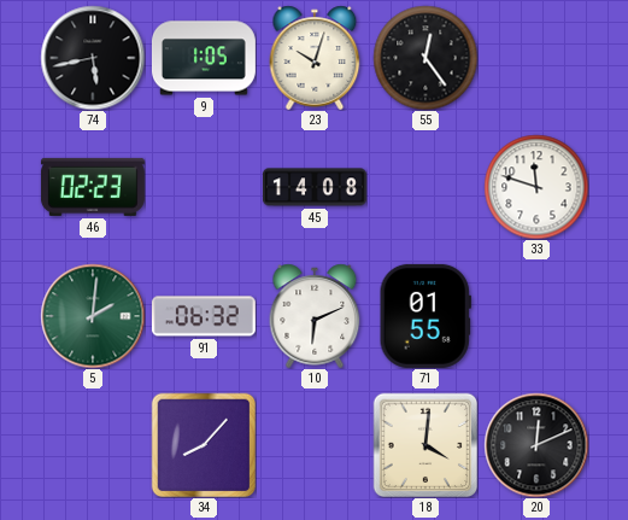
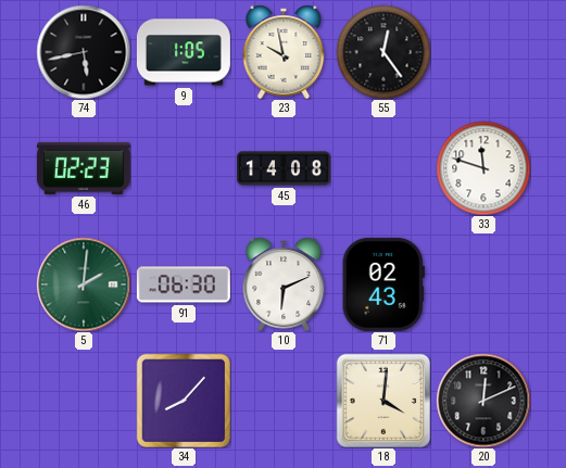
23: 10:03 -> 9:58
91: 06:32 -> 06:30
71: 01:55 -> 02:43
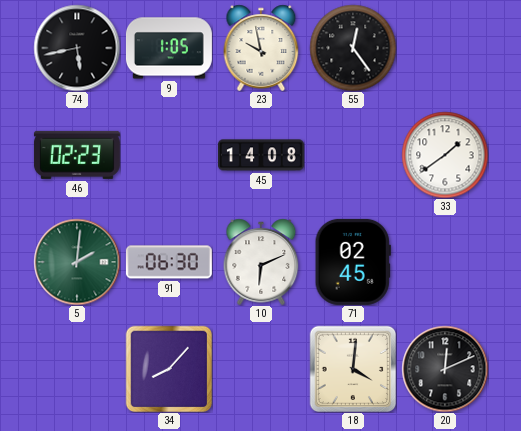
33: 11:48 -> 1:39
71: 02:43 -> 02:45
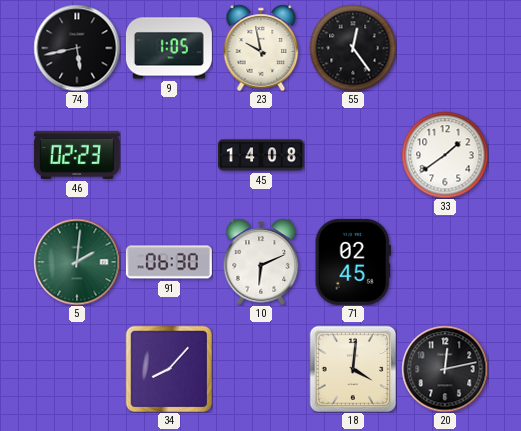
20: 12:11 -> 12:13
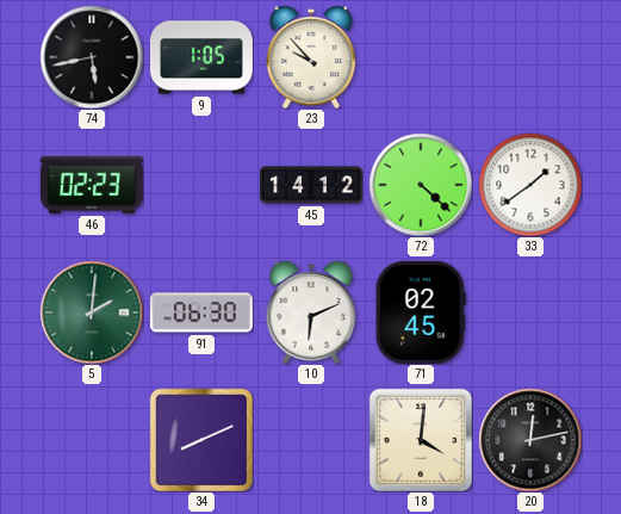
23: 9:58 -> 9:53
55: 12:24 -> none
45: 14:08 -> 14:12
72: none -> 4:22
34: 8:07 -> 8:11
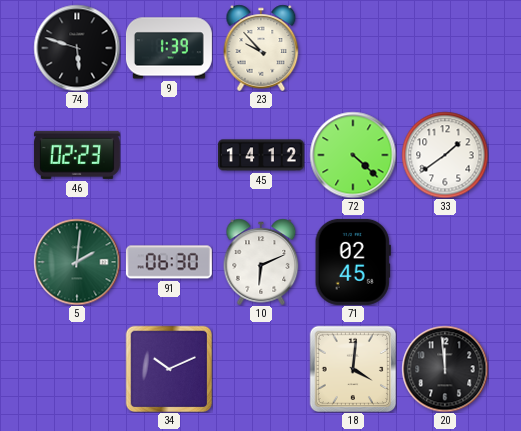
74: 5:43 -> 5:48
9: 1:05 -> 1:39
34: 8:11 -> 10:11
20: 12:13 -> 11:59
